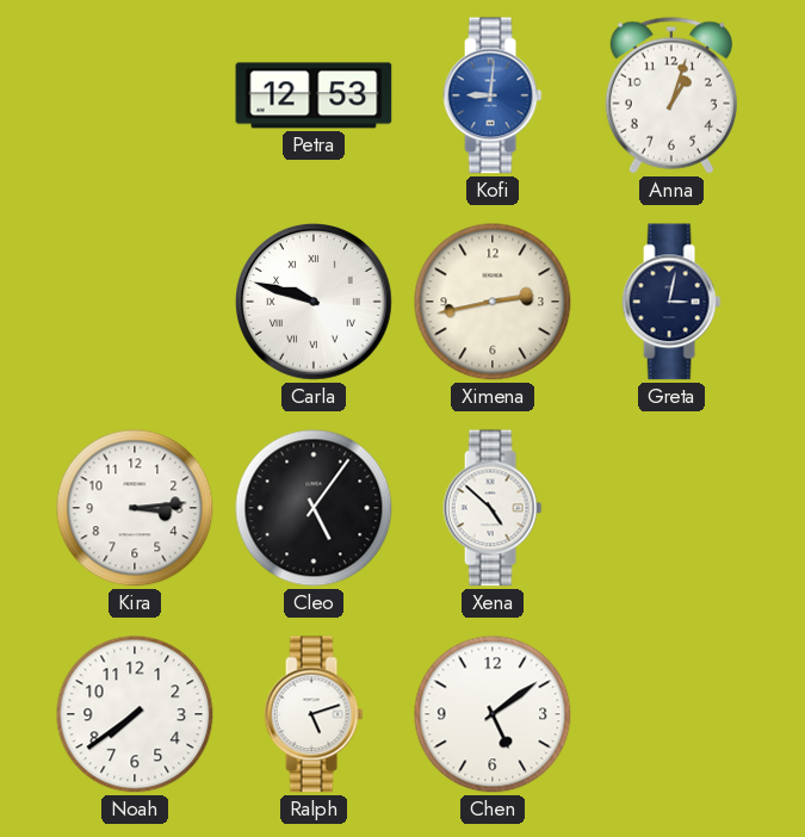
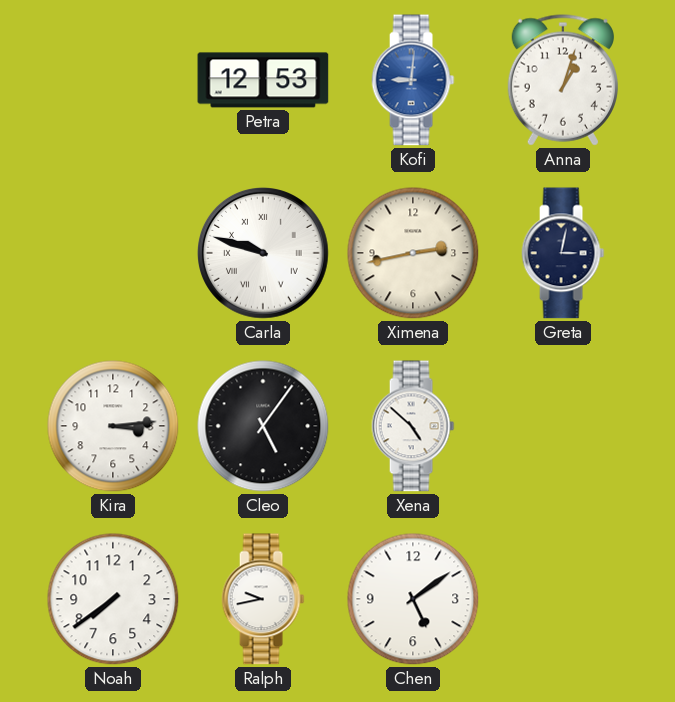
Ralph: 5:12 -> 9:43
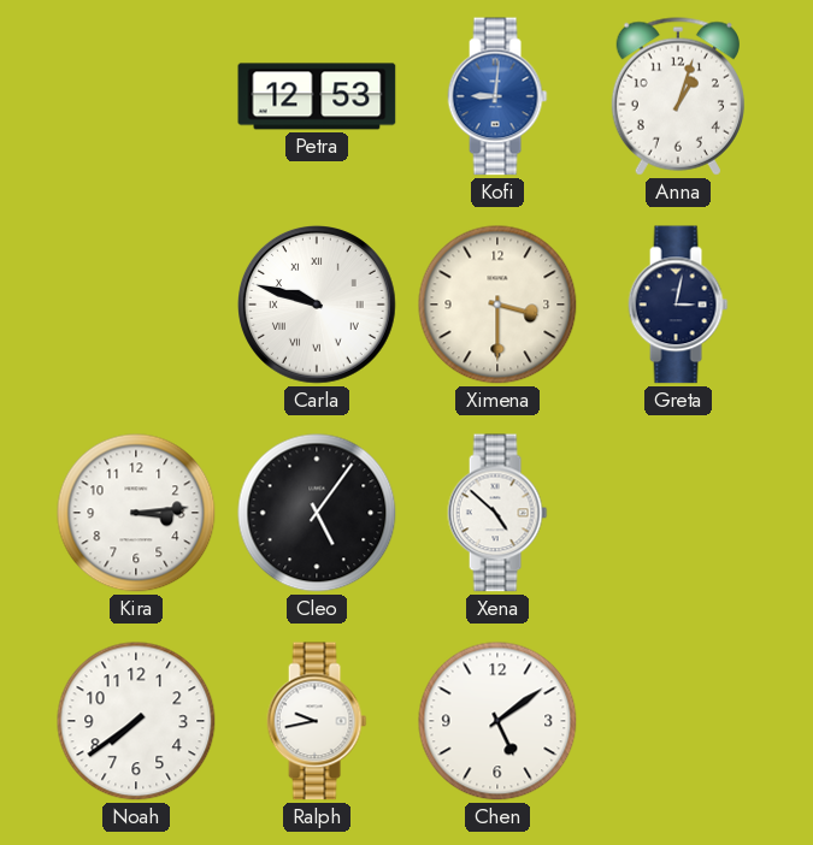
Ximena: 2:43 -> 3:30
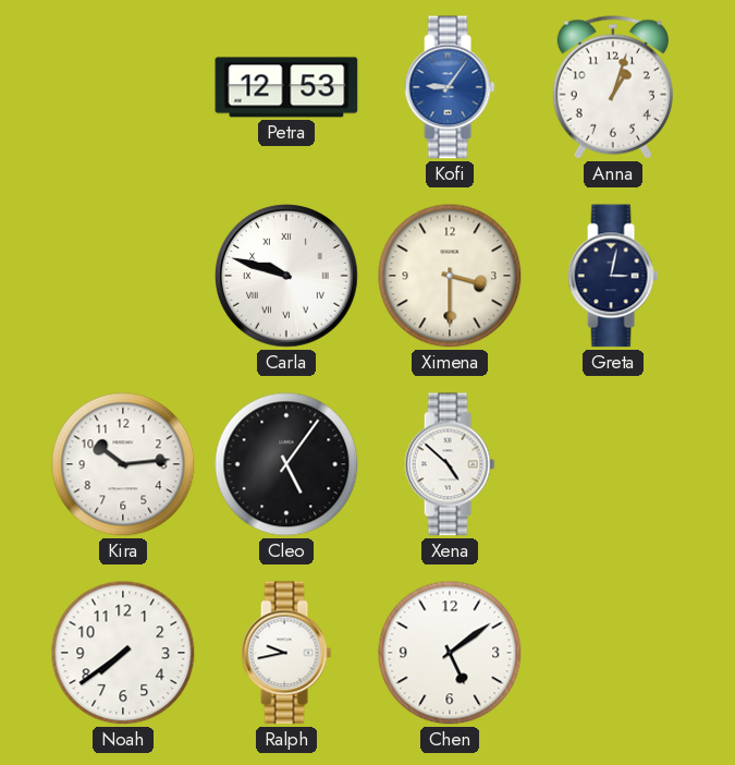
Kofi: 9:01 -> 9:06
Kira: 3:14 -> 10:14
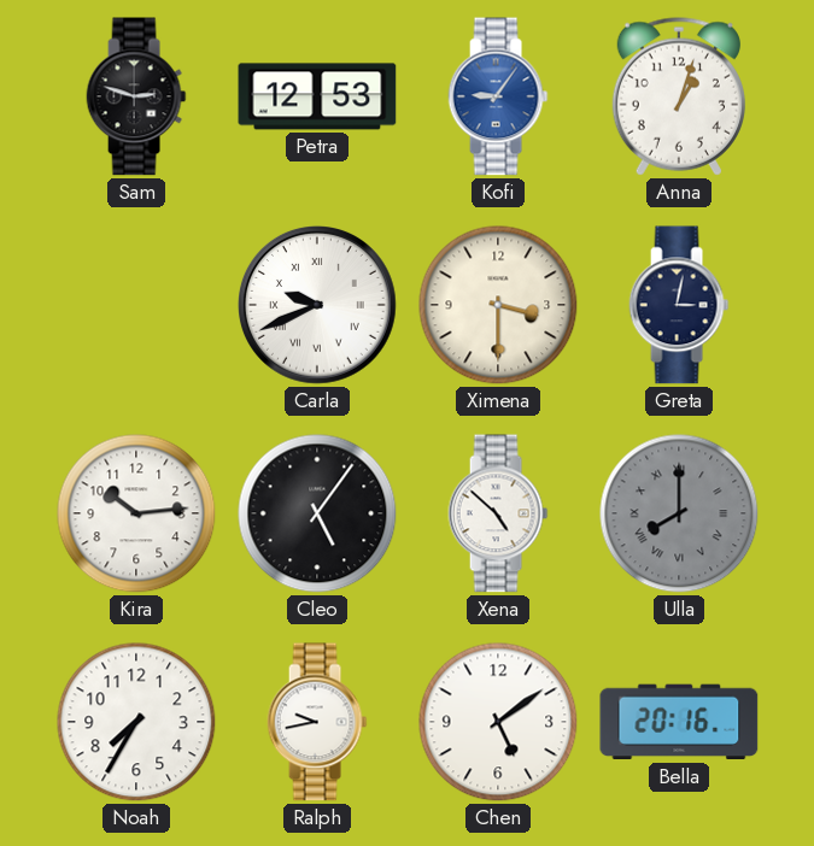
Sam: none -> 2:48
Carla: 9:48 -> 9:41
Ulla: none -> 8:00
Noah: 7:39 -> 7:35
Bella: none -> 20:16
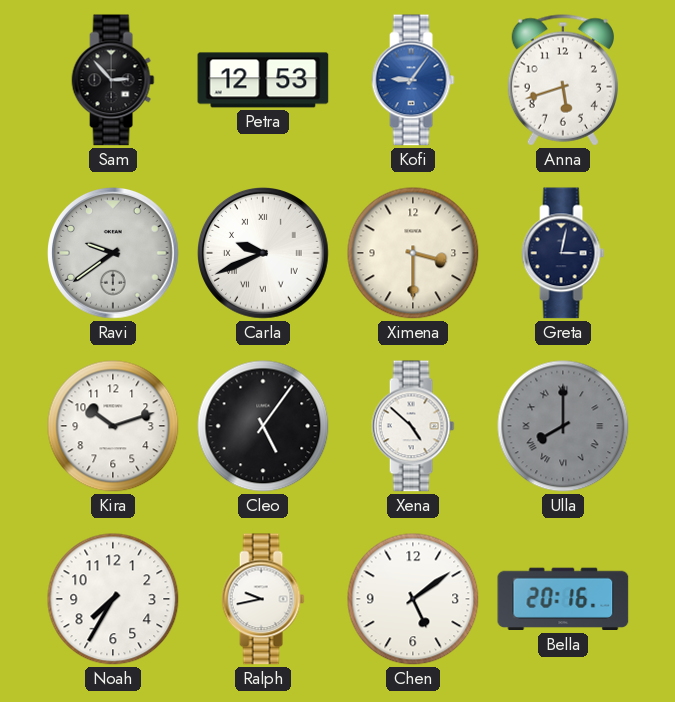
Sam: 2:48 -> 2:53
Anna: 1:03 -> 5:42
Ravi: none -> 9:39
Kira: 10:14 -> 10:12
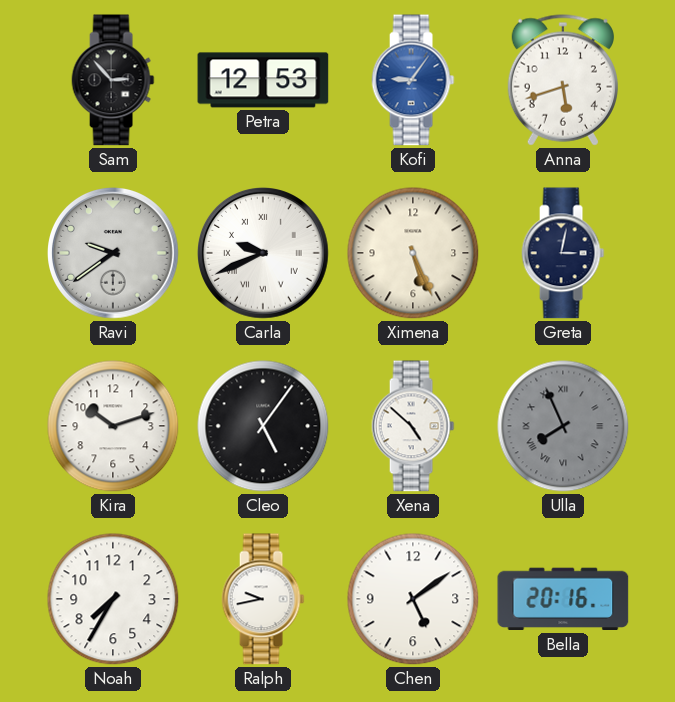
Ximena: 3:30 -> 5:26
Ulla: 8:00 -> 7:56
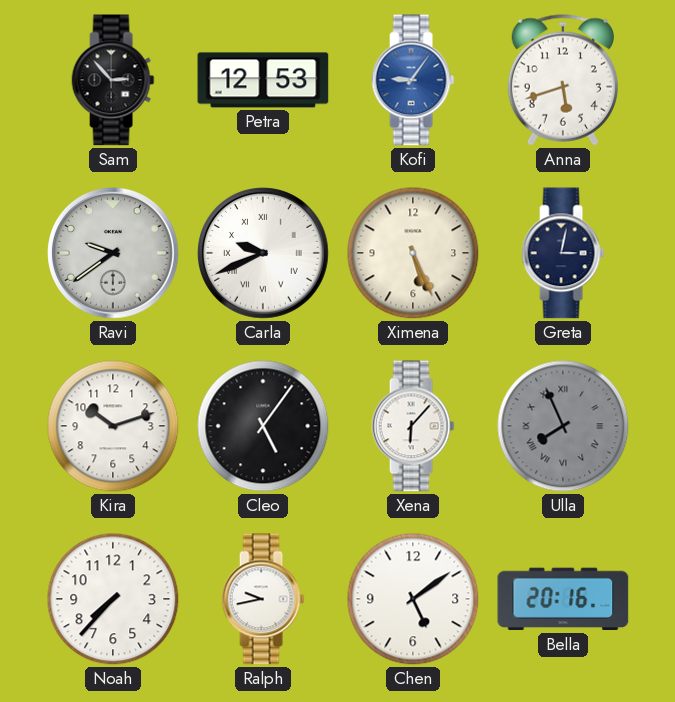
Xena: 4:52 -> 6:07
Noah: 7:35 -> 7:37
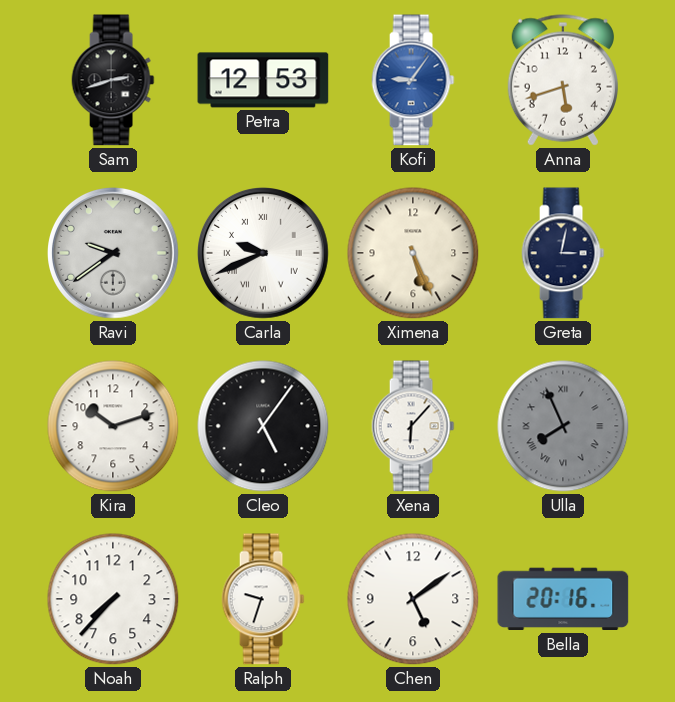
Sam: 2:53 -> 2:42
Ralph: 9:43 -> 9:33
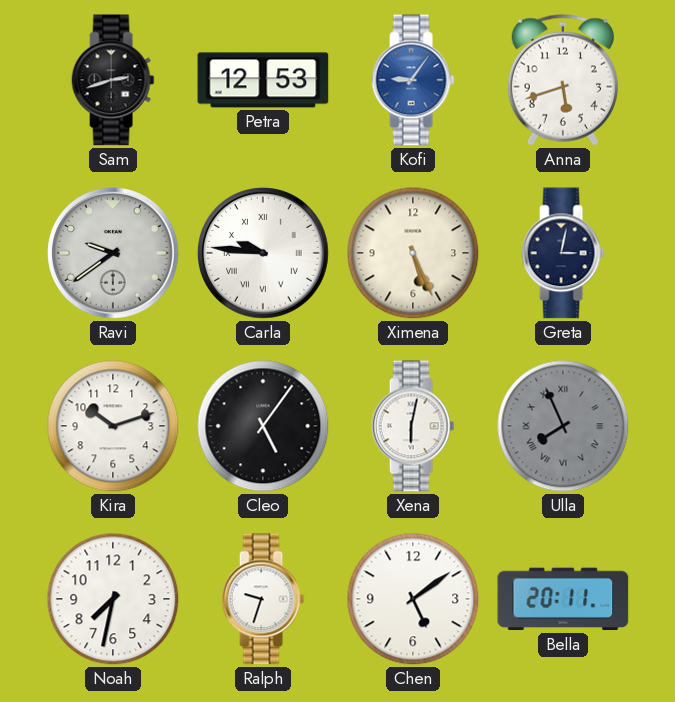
Carla: 9:41 -> 9:46
Xena: 6:07 -> 6:02
Noah: 7:37 -> 7:32
Bella: 20:16 -> 20:11
